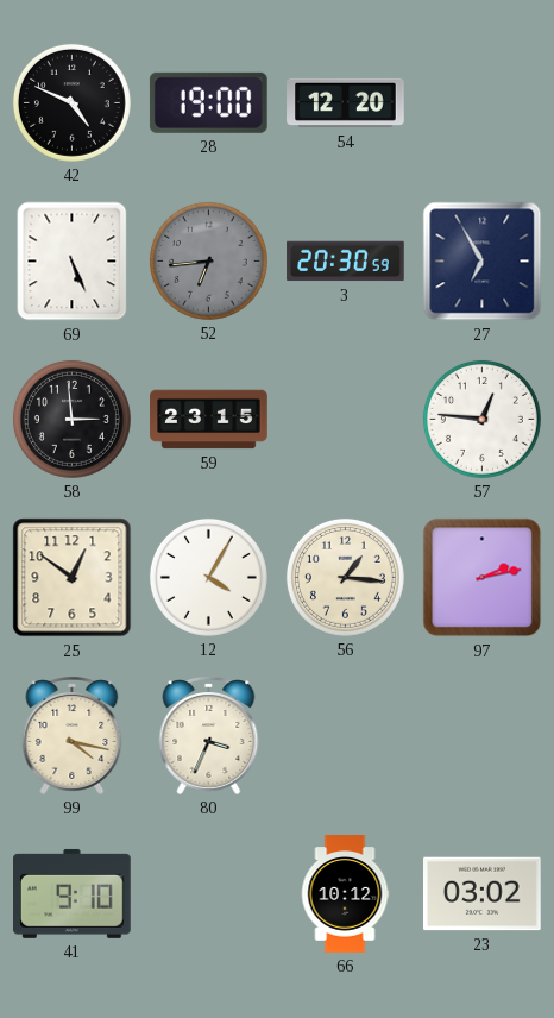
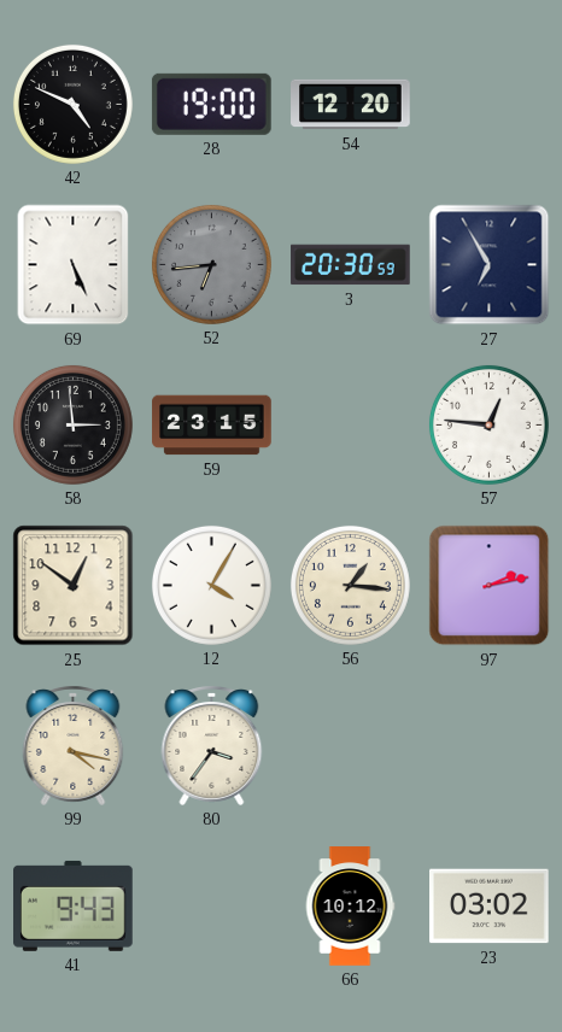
80: 3:34 -> 3:36
41: 9:10 -> 9:43
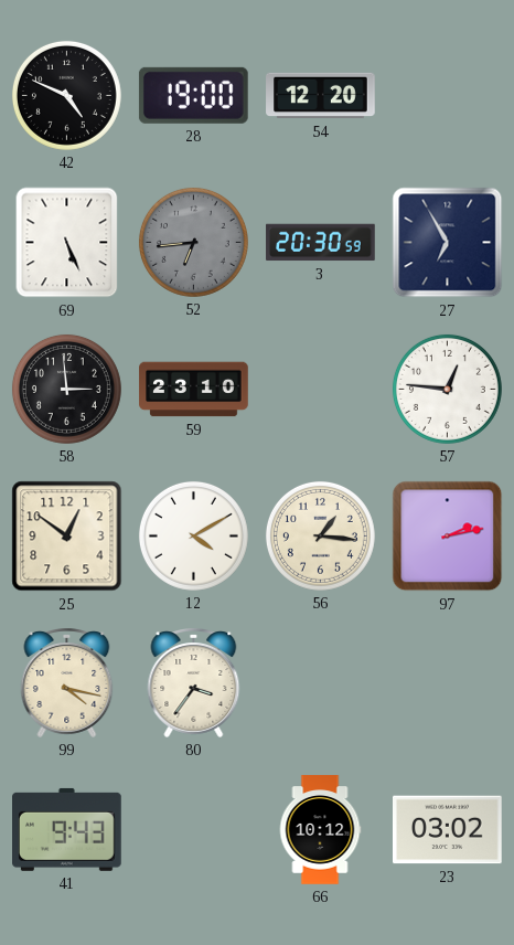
59: 23:15 -> 23:10
12: 4:05 -> 4:10
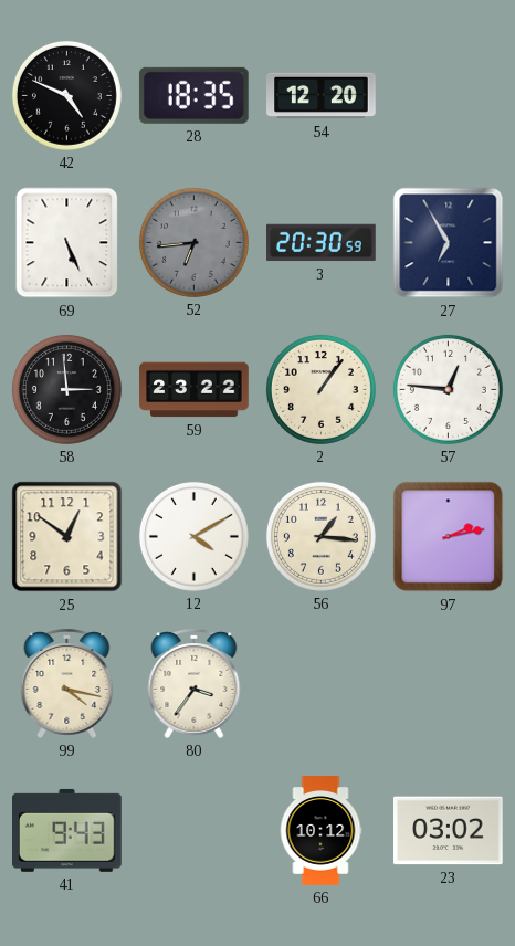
28: 19:00 -> 18:35
59: 23:10 -> 23:22
2: none -> 1:06
